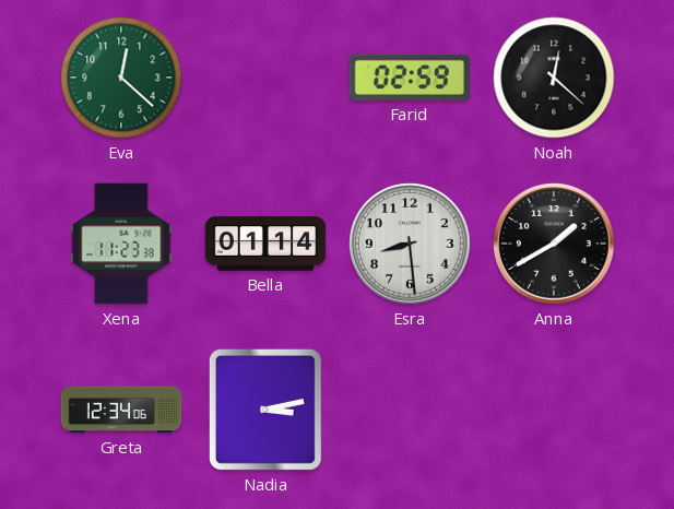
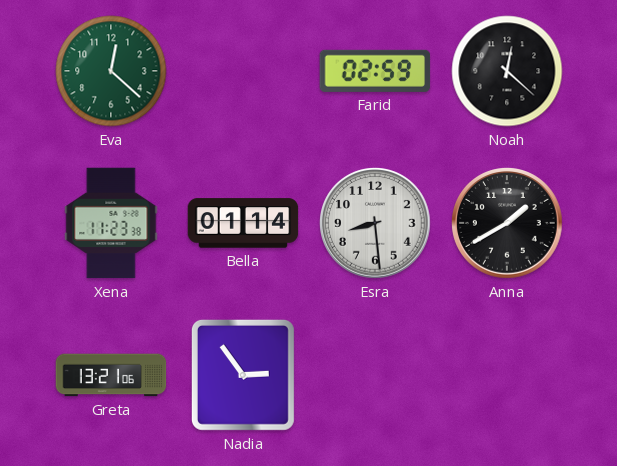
Greta: 12:34 -> 13:21
Nadia: 3:13 -> 2:54
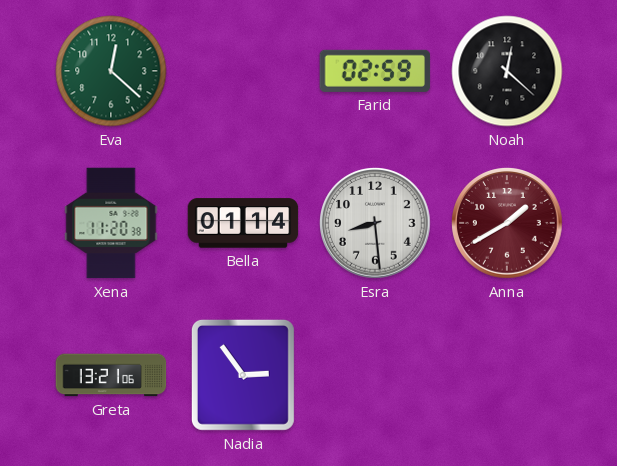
Xena: 11:23 -> 11:20
Anna dial: black -> burgundy
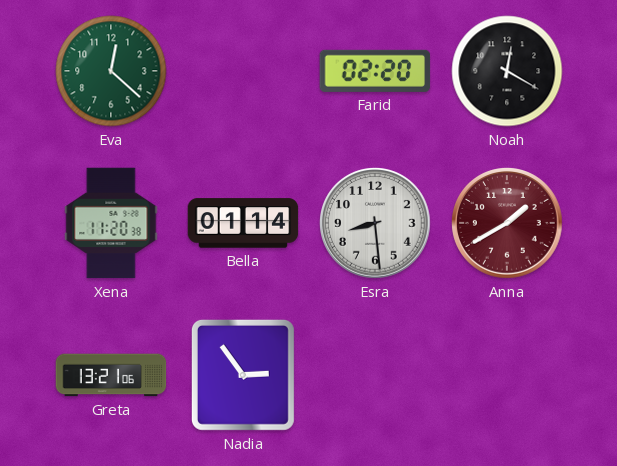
Farid: 02:59 -> 02:20
Noah: 12:22 -> 12:20
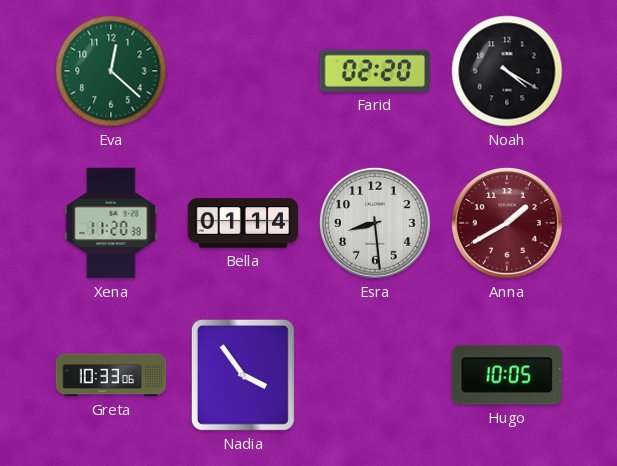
Noah: 12:20 -> 4:20
Greta: 13:21 -> 10:33
Nadia: 2:54 -> 3:54
Hugo: none -> 10:05
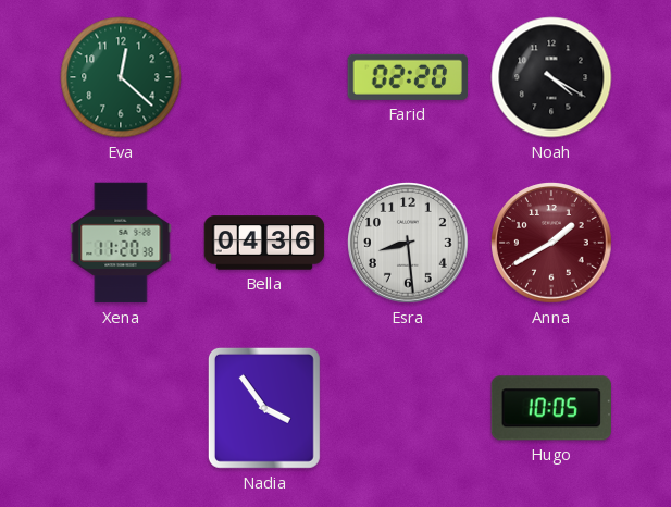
Bella: 01:14 -> 04:36
Greta: 10:33 -> none
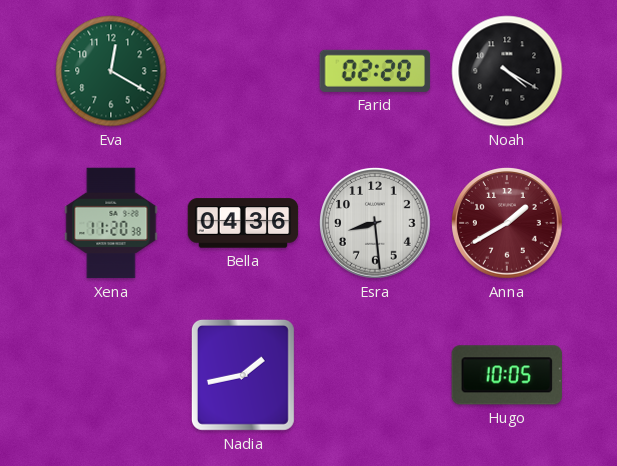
Eva: 12:22 -> 12:20
Nadia: 3:54 -> 1:43
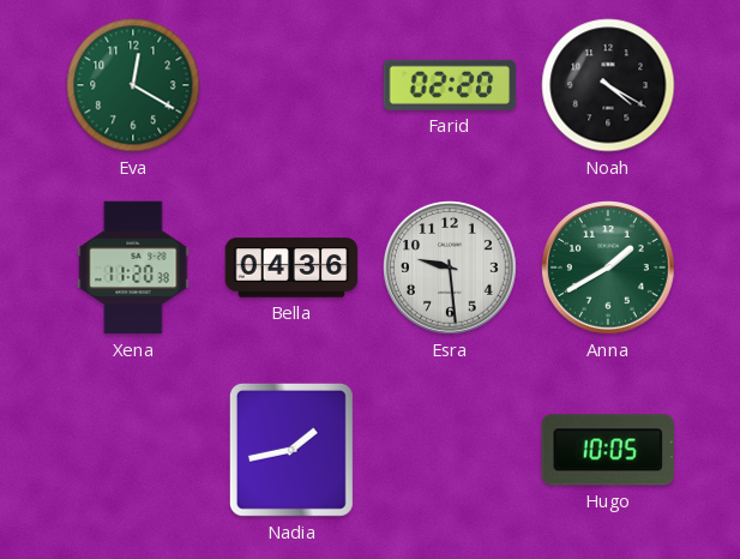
Esra: 8:29 -> 9:29
Anna dial: burgundy -> green
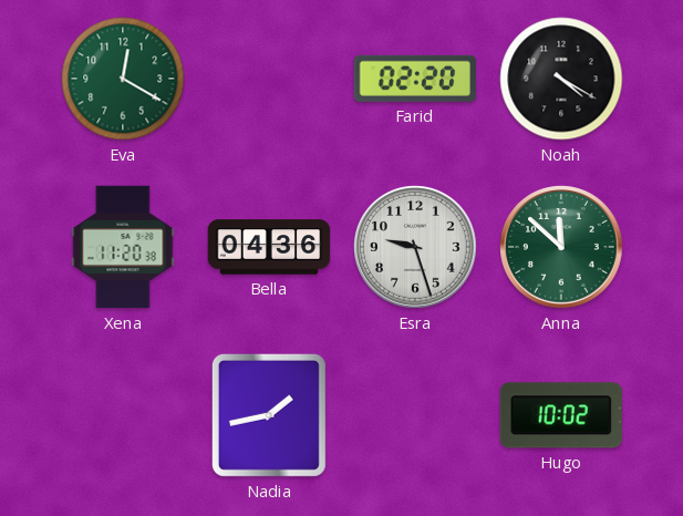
Esra: 9:29 -> 9:27
Anna: 1:40 -> 11:52
Hugo: 10:05 -> 10:02
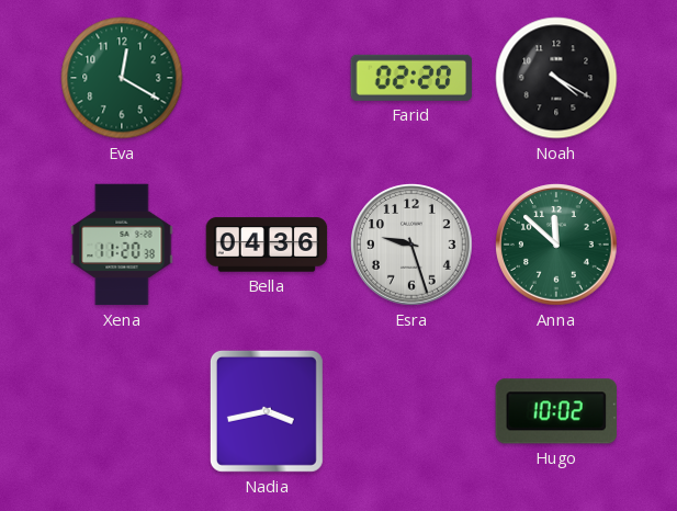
Nadia: 1:43 -> 3:43
